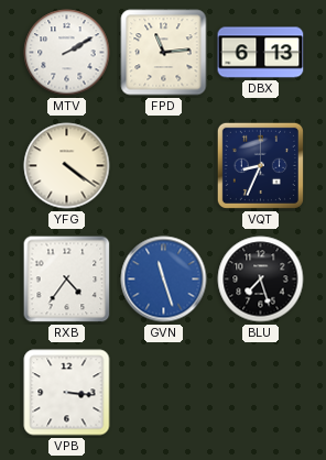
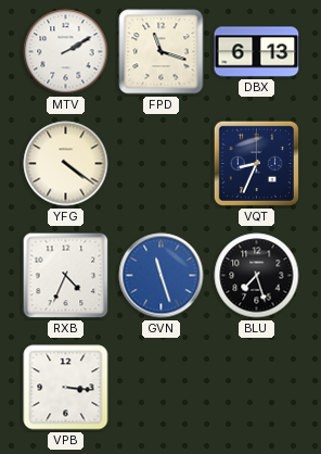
FPD: 11:14 -> 11:18
RXB: 4:36 -> 4:34
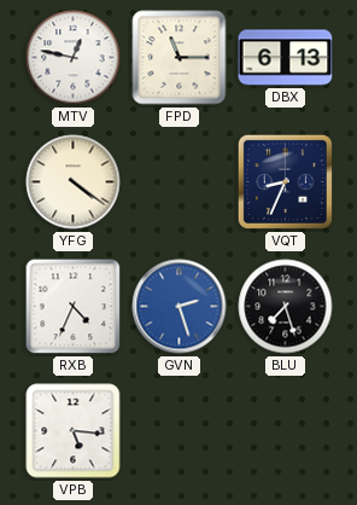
MTV: 2:10 -> 12:47
FPD: 11:18 -> 11:15
GVN: 11:27 -> 2:27
VPB: 3:16 -> 5:16
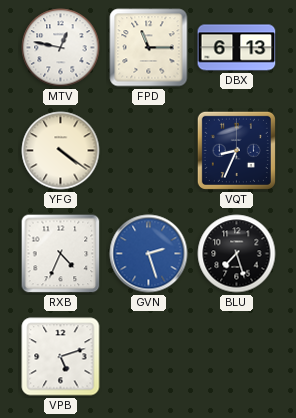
VPB: 5:16 -> 5:12
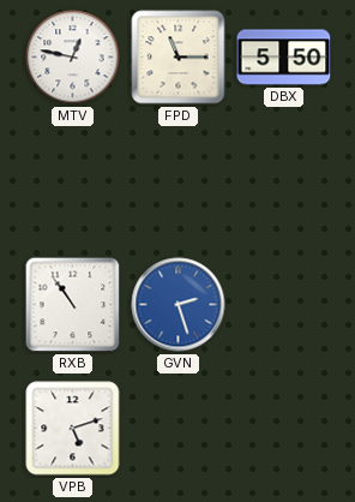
DBX: 6:13 -> 5:50
YFG: 4:21 -> none
VQT: 8:34 -> none
RXB: 4:34 -> 10:54
BLU: 7:27 -> none
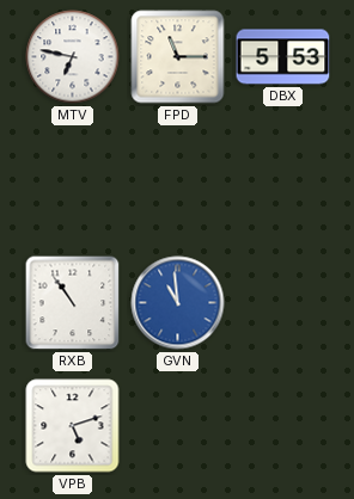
MTV: 12:47 -> 6:47
DBX: 5:50 -> 5:53
GVN: 2:27 -> 10:59
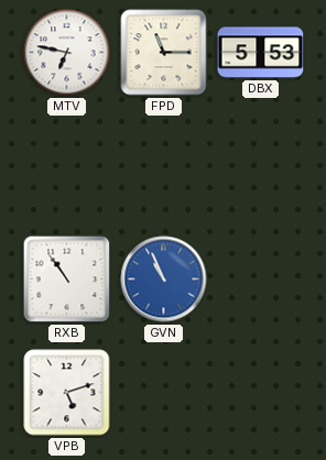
GVN: 10:59 -> 10:56
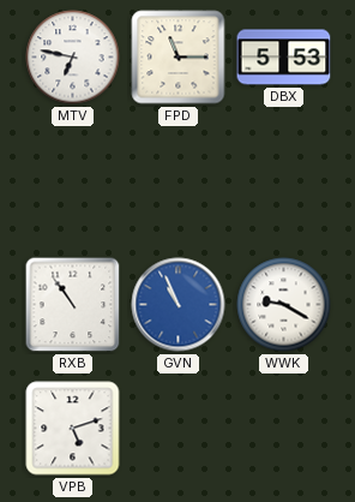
WWK: none -> 9:20
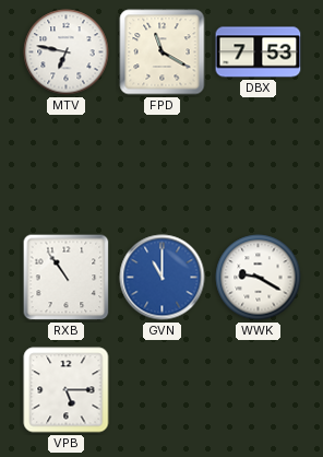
FPD: 11:15 -> 11:20
DBX: 5:53 -> 7:53
GVN: 10:56 -> 11:00
VPB: 5:12 -> 5:15
